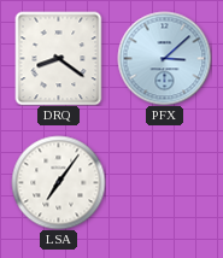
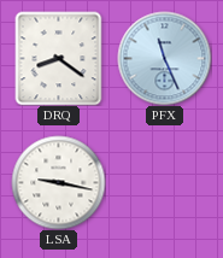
PFX: 3:08 -> 11:26
LSA: 7:06 -> 9:17
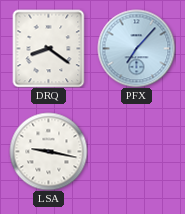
PFX: 11:26 -> 7:07
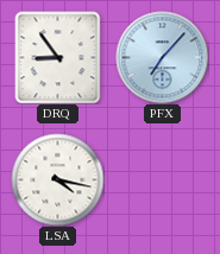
DRQ: 8:21 -> 8:54
LSA: 9:17 -> 4:17
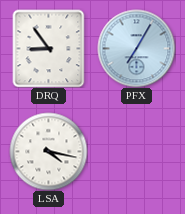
PFX: 7:07 -> 7:05
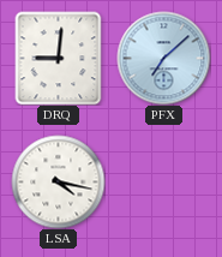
DRQ: 8:54 -> 9:01
PFX: 7:05 -> 7:08
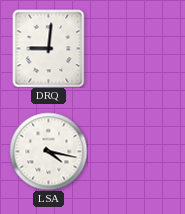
PFX: 7:08 -> none
